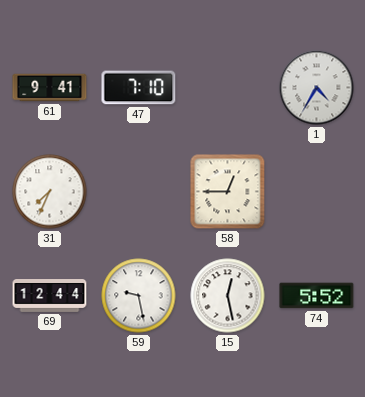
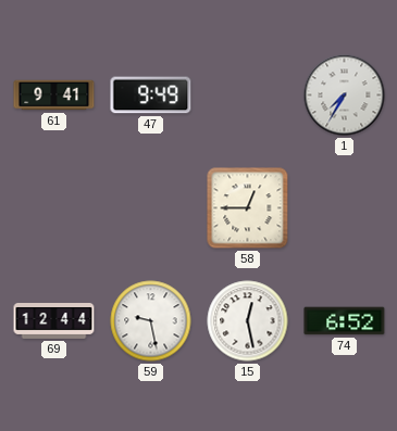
47: 7:10 -> 9:49
1: 4:35 -> 7:35
31: 7:34 -> none
74: 5:52 -> 6:52
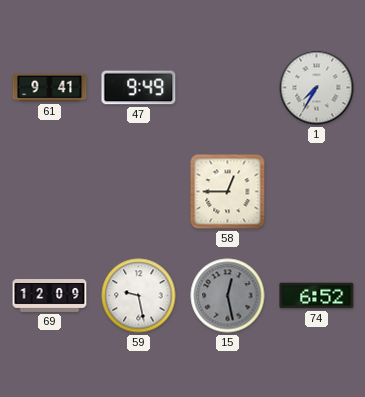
69: 12:44 -> 12:09
15 dial: white -> grey
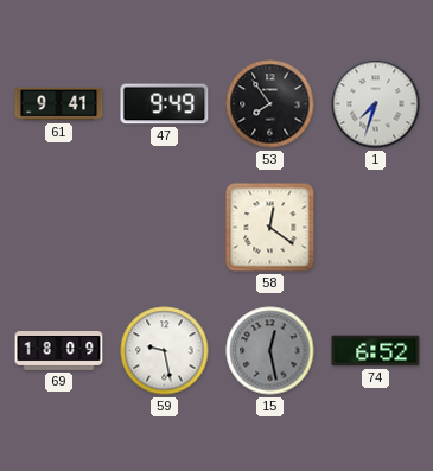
53: none -> 7:54
1: 7:35 -> 7:33
58: 12:45 -> 12:21
69: 12:09 -> 18:09
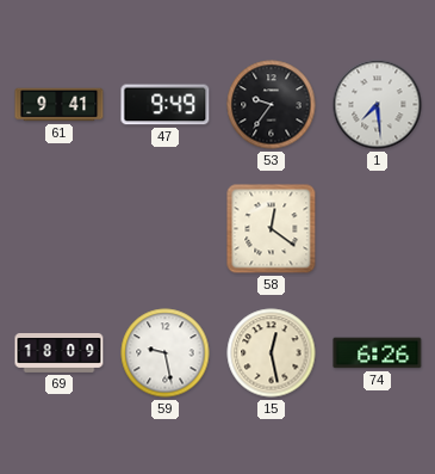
53: 7:54 -> 9:36
1: 7:33 -> 7:29
15 dial: grey -> cream
74: 6:52 -> 6:26
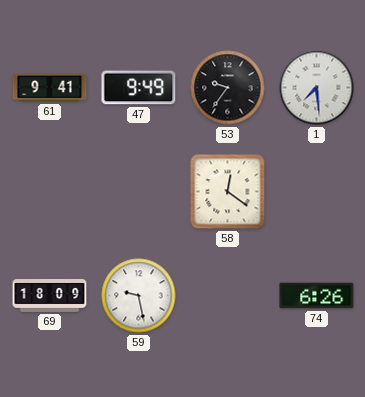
15: 12:28 -> none
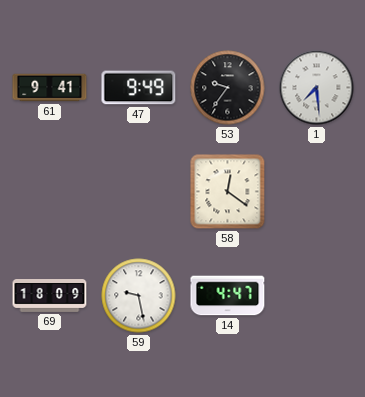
14: none -> 4:47
74: 6:26 -> none
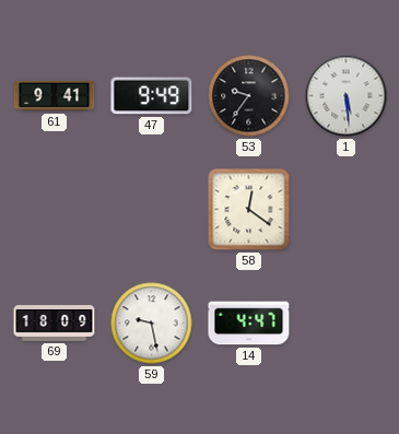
1: 7:29 -> 5:29
